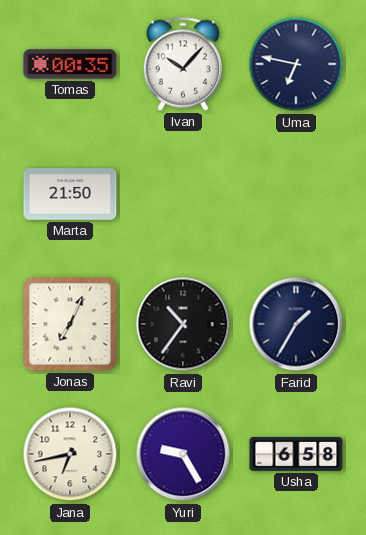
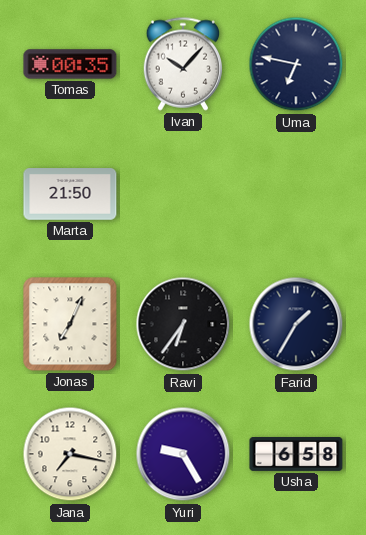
Ravi: 10:36 -> 6:36
Jana: 6:43 -> 7:17
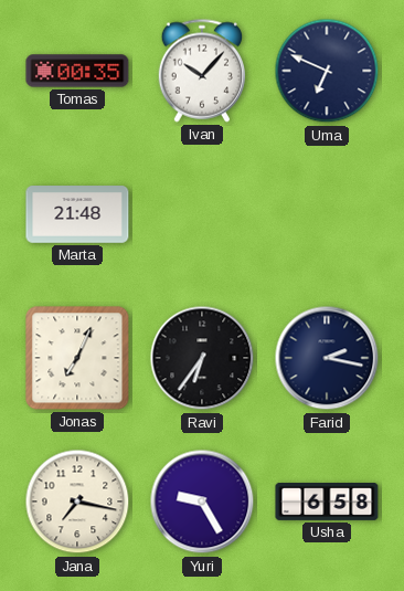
Uma: 6:47 -> 6:49
Marta: 21:50 -> 21:48
Farid: 1:35 -> 2:17
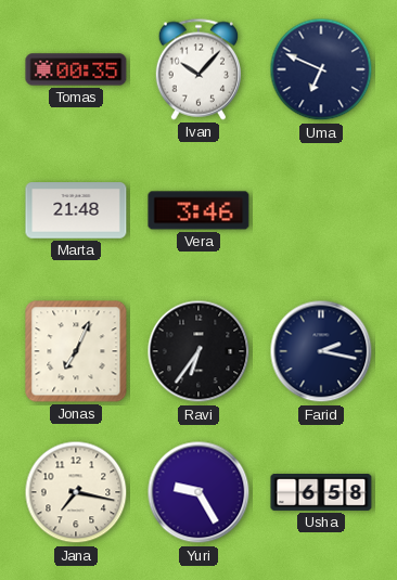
Vera: none -> 3:46
